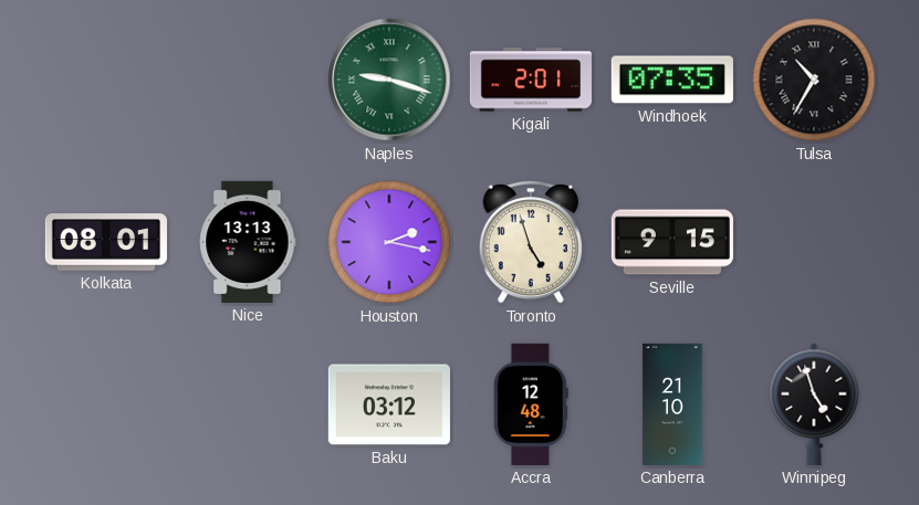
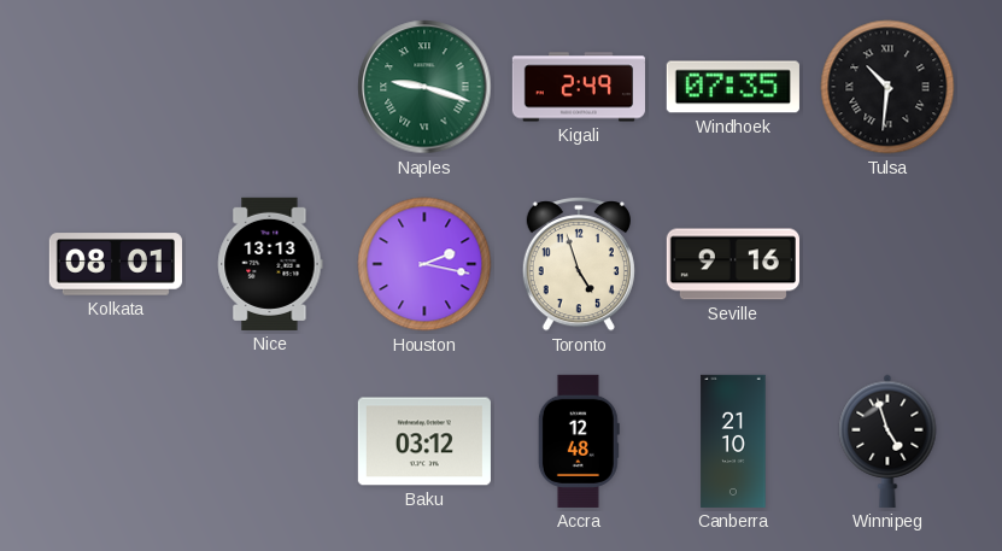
Kigali: 2:01 -> 2:49
Tulsa: 10:35 -> 10:31
Seville: 9:15 -> 9:16
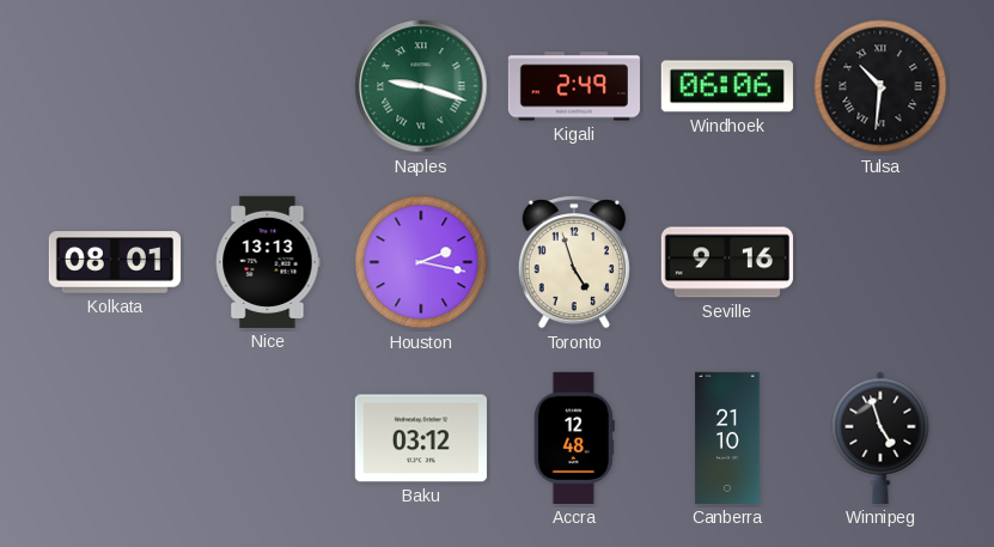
Windhoek: 07:35 -> 06:06
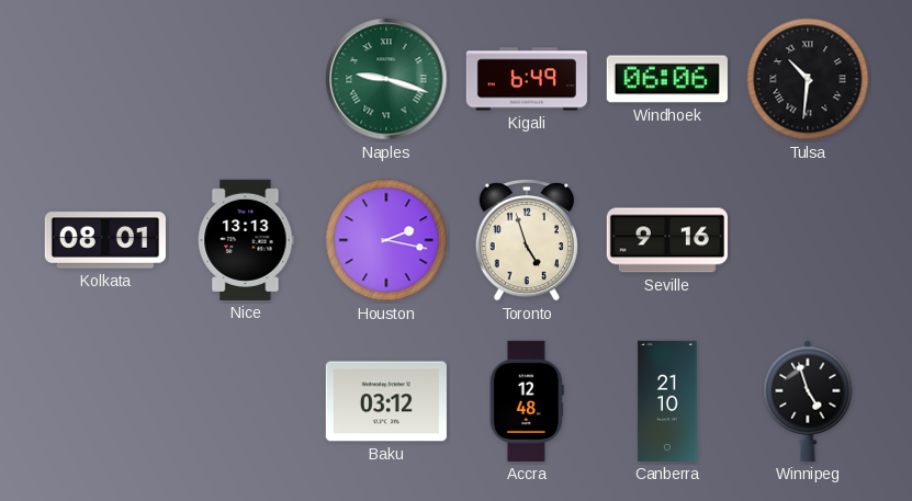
Kigali: 2:49 -> 6:49
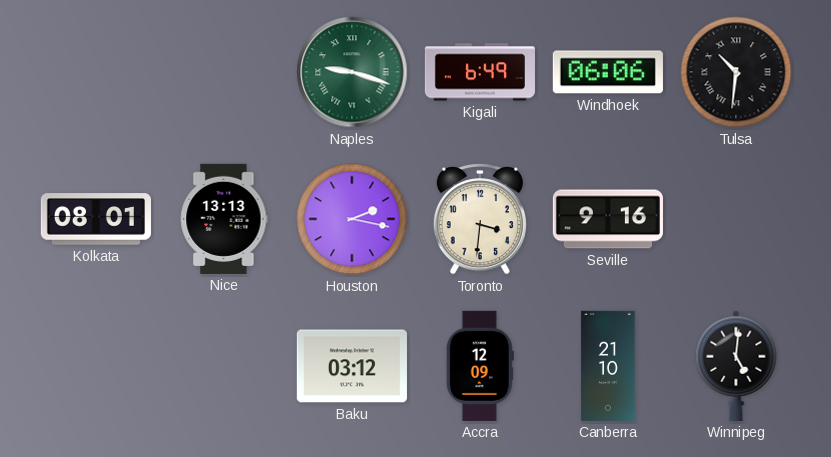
Toronto: 4:57 -> 3:31
Accra: 12:48 -> 12:09
Winnipeg: 4:57 -> 5:01
